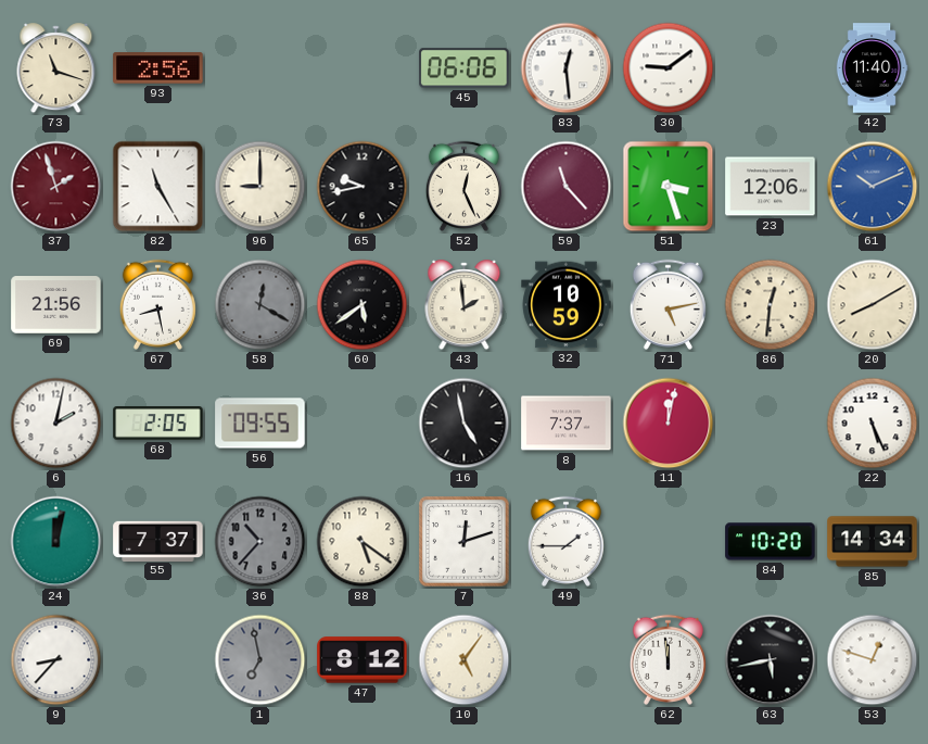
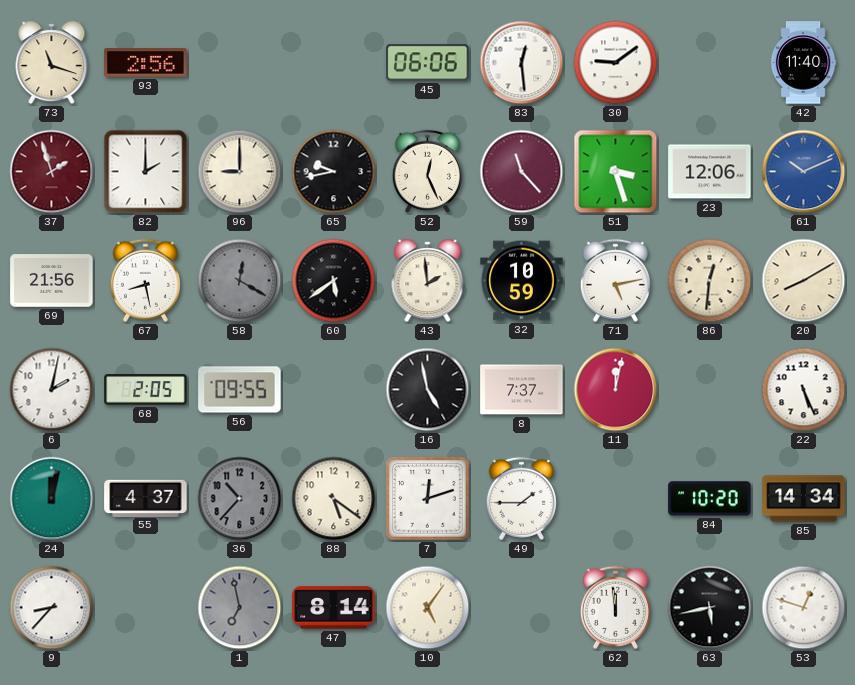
82: 11:25 -> 2:00
55: 7:37 -> 4:37
47: 8:12 -> 8:14
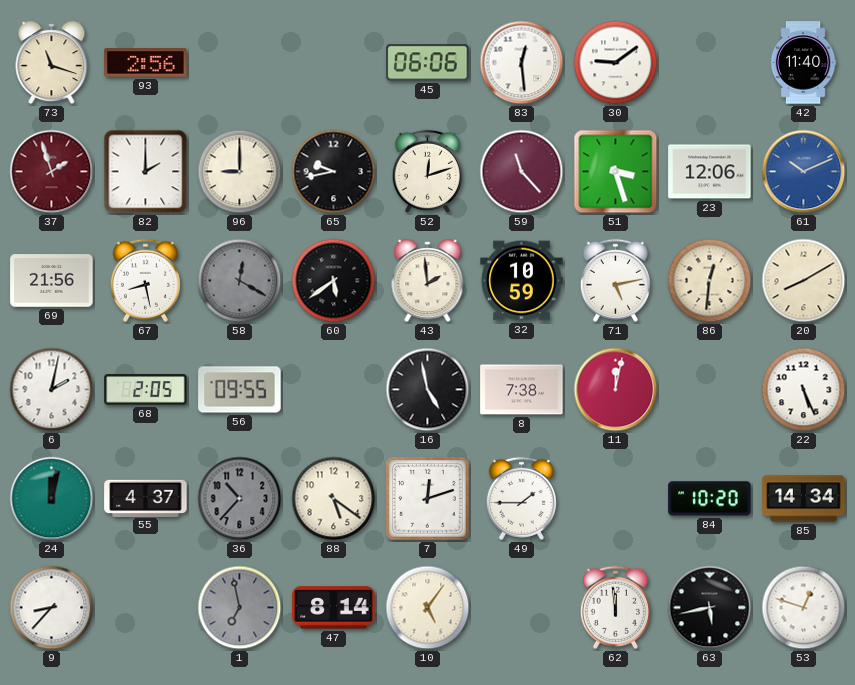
52: 12:26 -> 12:12
8: 7:37 -> 7:38
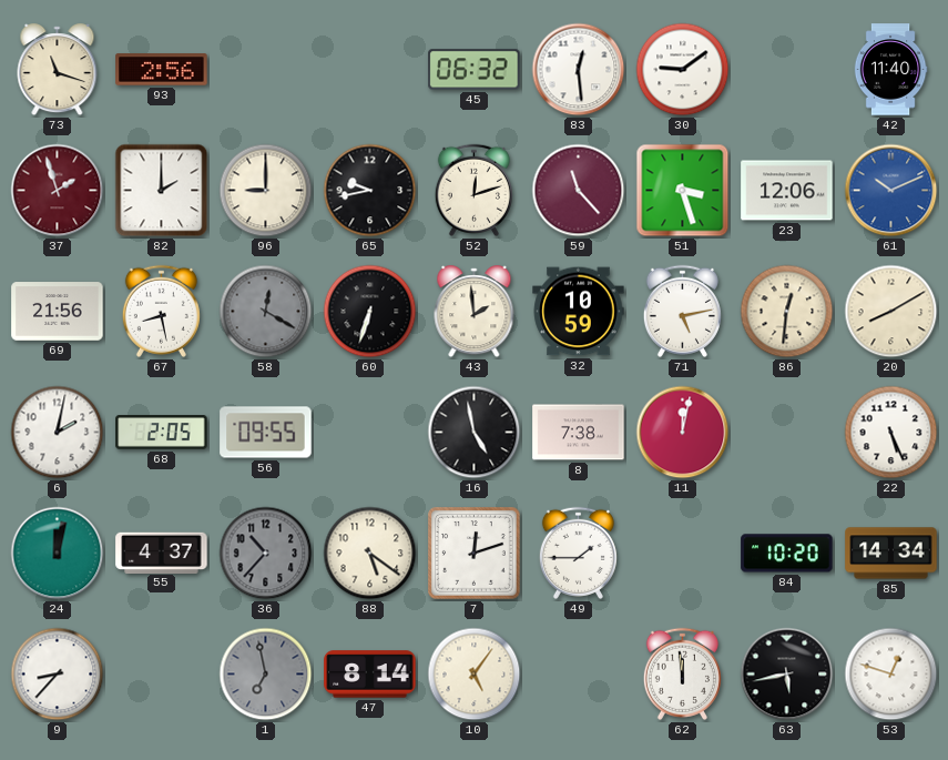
45: 06:06 -> 06:32
60: 5:39 -> 6:33
